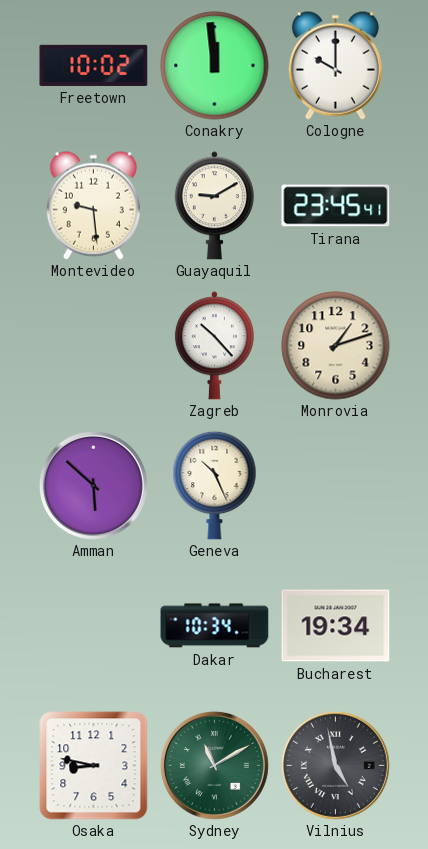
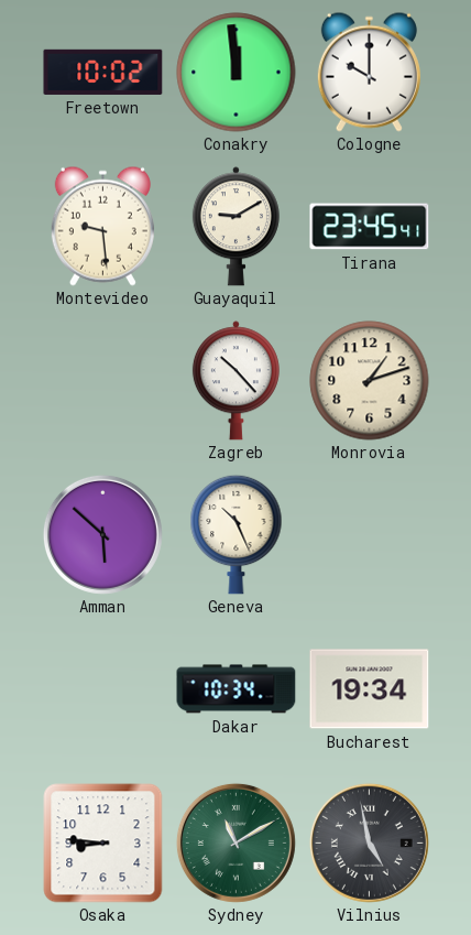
Osaka: 8:47 -> 8:46
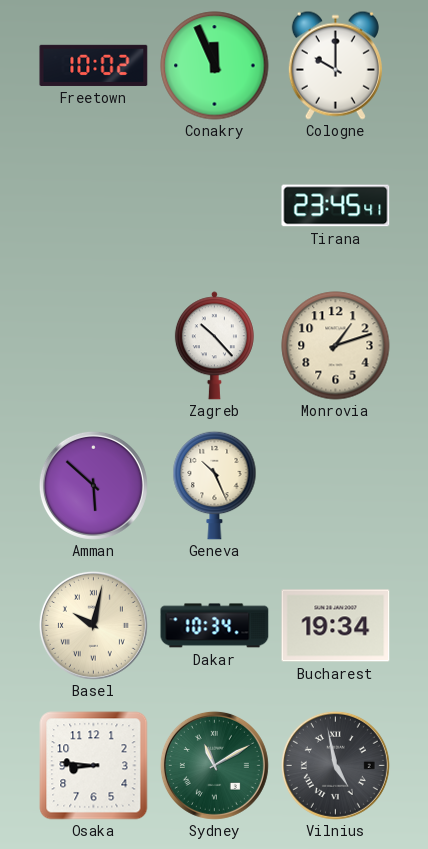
Conakry: 11:59 -> 11:56
Montevideo: 9:29 -> none
Guayaquil: 9:10 -> none
Basel: none -> 10:02
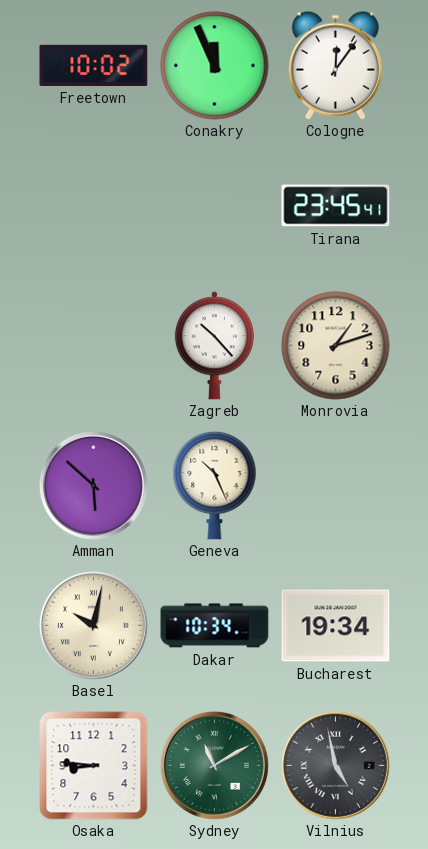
Cologne: 10:00 -> 12:06
